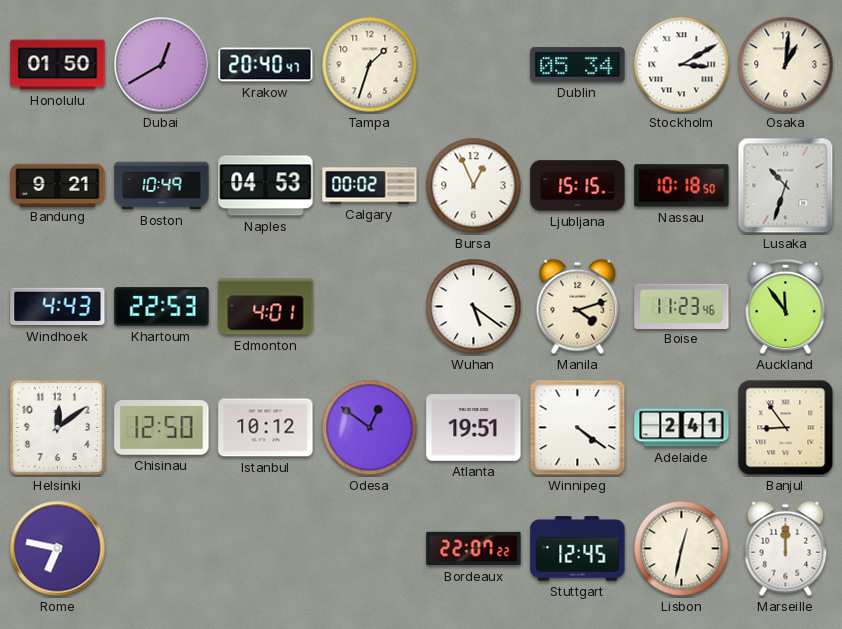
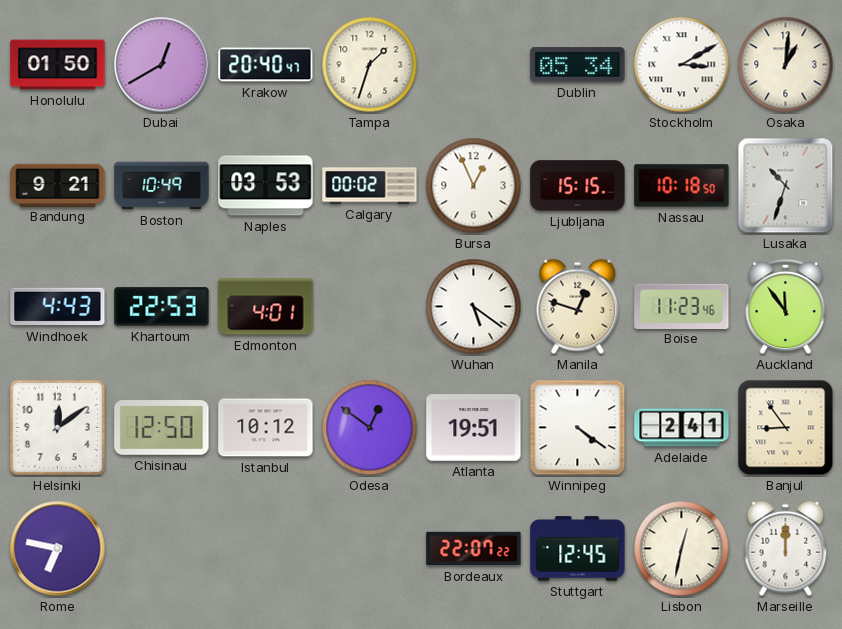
Naples: 04:53 -> 03:53
Manila: 4:12 -> 12:48
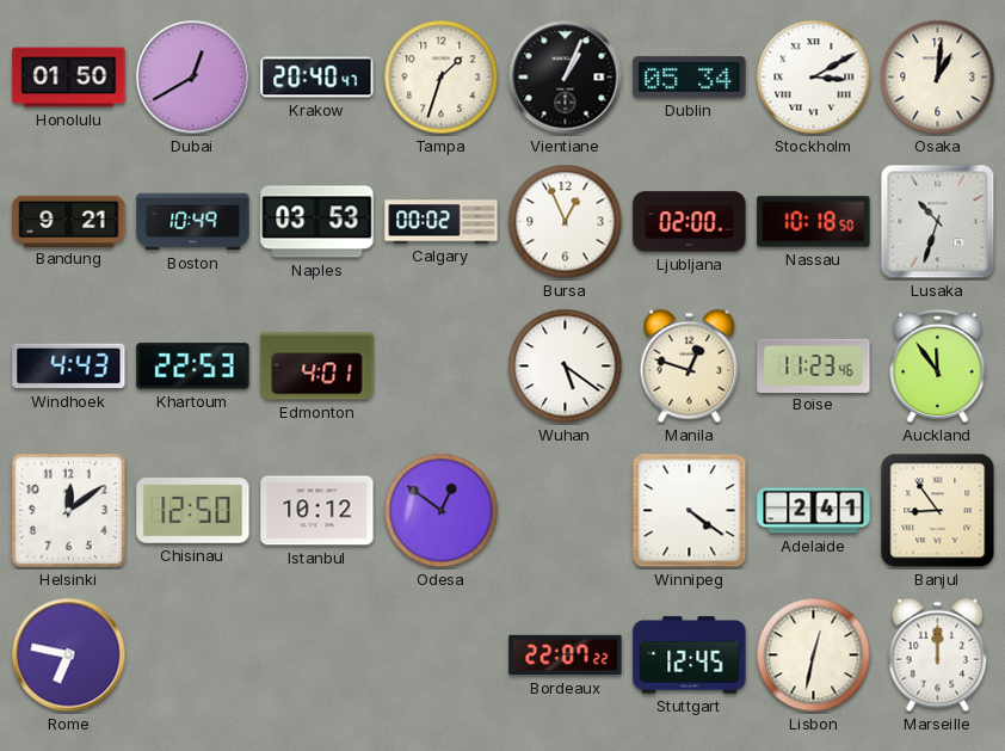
Vientiane: none -> 1:04
Ljubljana: 15:15 -> 02:00
Atlanta: 19:51 -> none
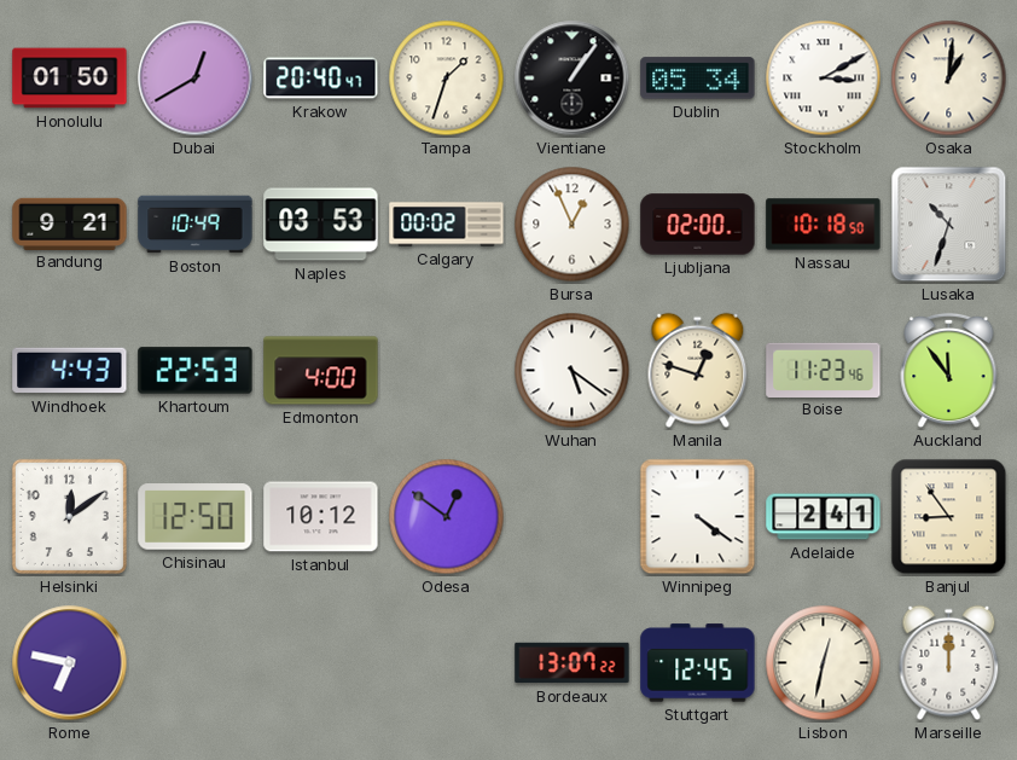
Vientiane: 1:04 -> 1:06
Edmonton: 4:01 -> 4:00
Bordeaux: 22:07 -> 13:07
